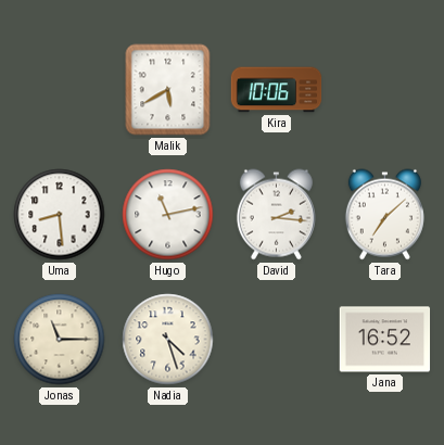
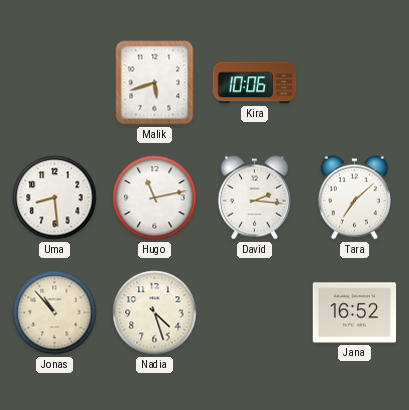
Malik: 5:40 -> 5:42
Jonas: 11:15 -> 10:53
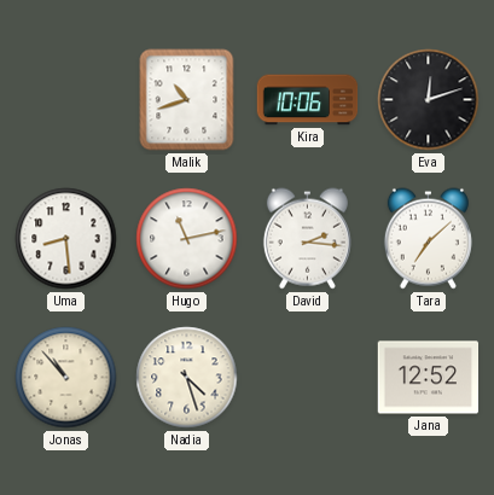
Malik: 5:42 -> 10:42
Eva: none -> 12:12
Jana: 16:52 -> 12:52
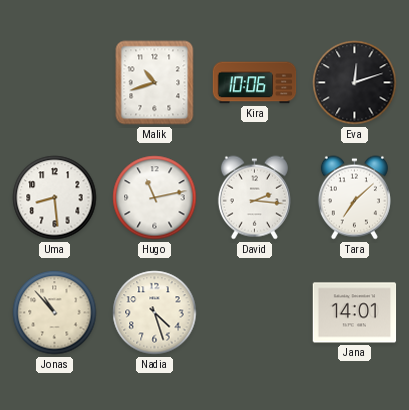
Jana: 12:52 -> 14:01
